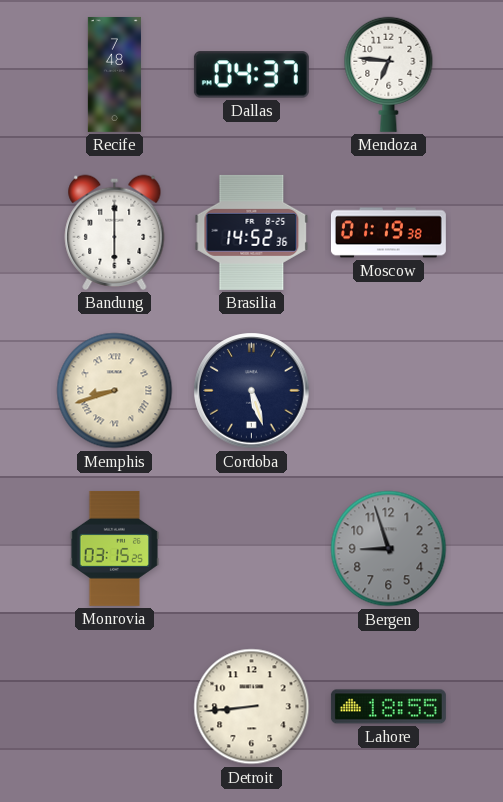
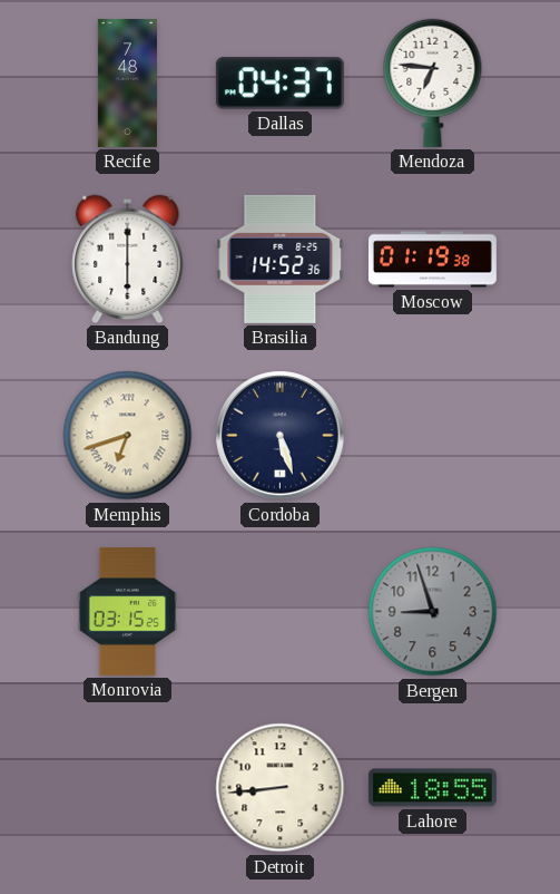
Memphis: 8:42 -> 6:42
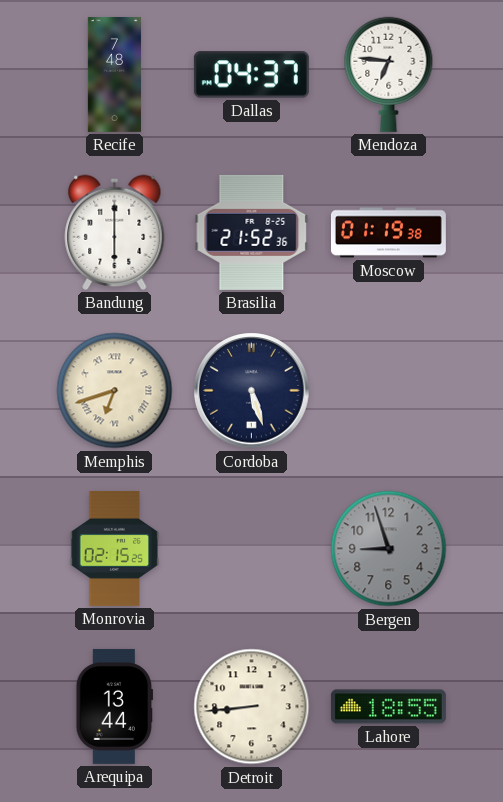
Brasilia: 14:52 -> 21:52
Monrovia: 03:15 -> 02:15
Arequipa: none -> 13:44
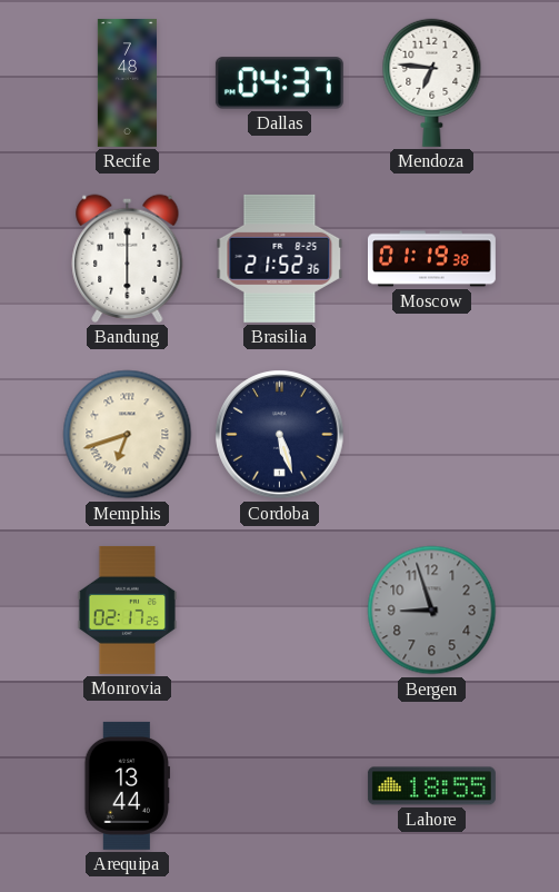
Monrovia: 02:15 -> 02:17
Detroit: 8:44 -> none
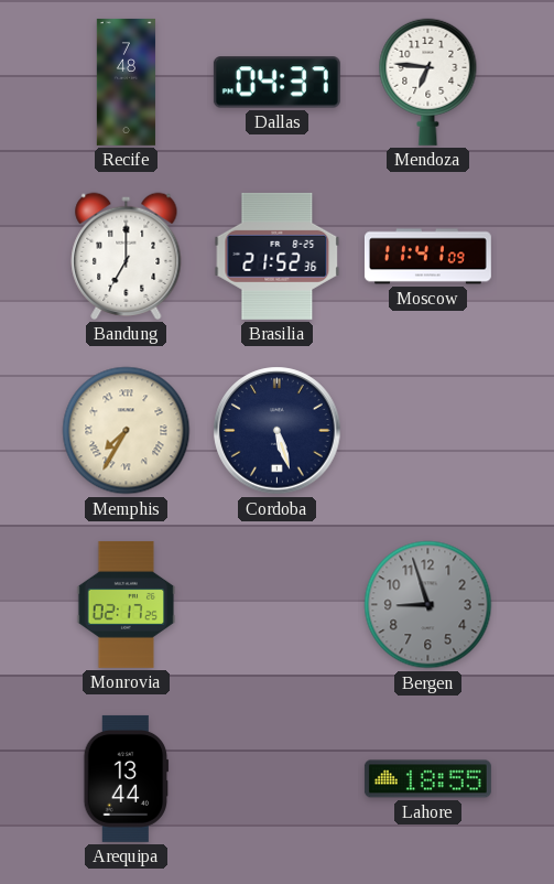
Bandung: 6:00 -> 7:00
Moscow: 01:19 -> 11:41
Memphis: 6:42 -> 7:35
